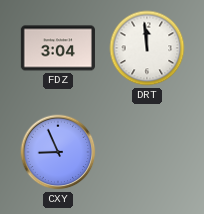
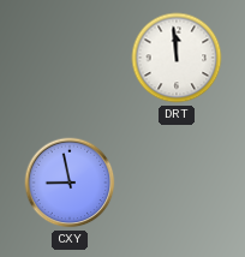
FDZ: 3:04 -> none
CXY: 8:56 -> 8:58
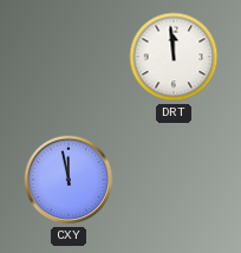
CXY: 8:58 -> 11:58
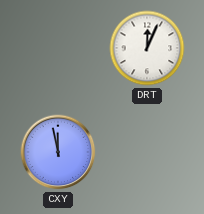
DRT: 11:59 -> 12:04
